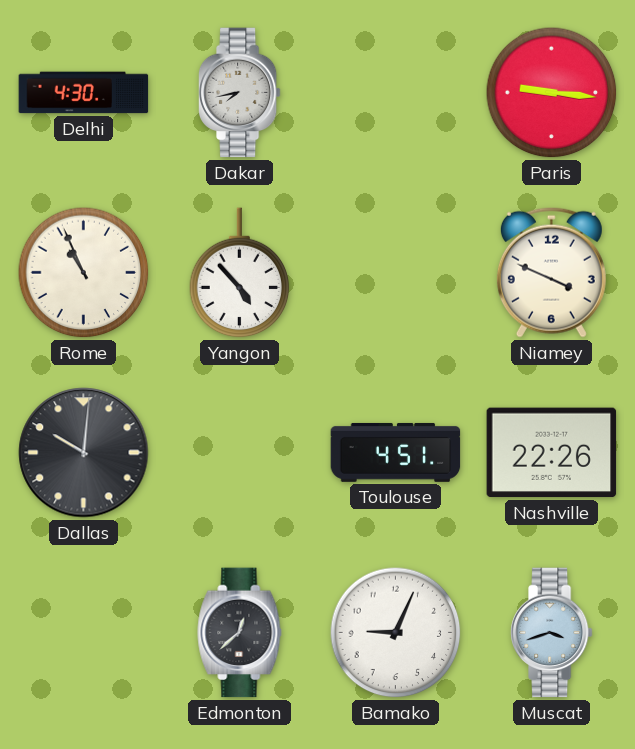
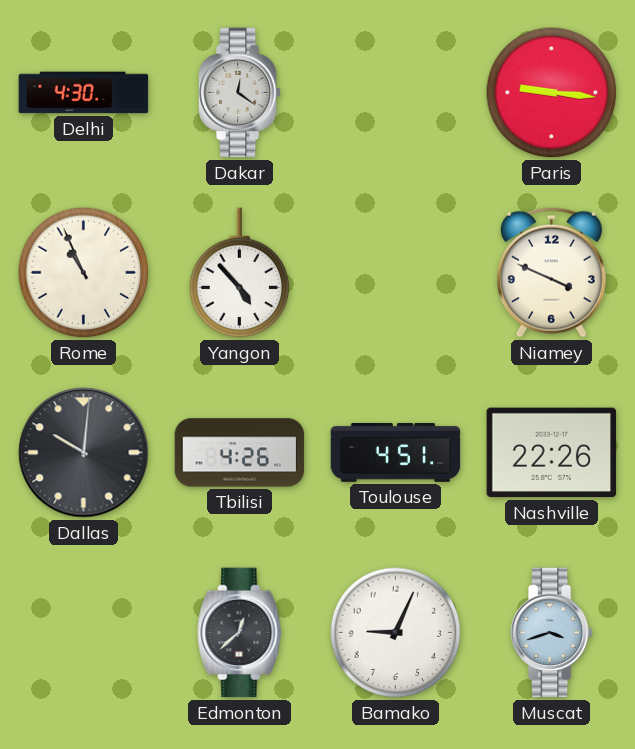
Dakar: 7:43 -> 12:21
Tbilisi: none -> 4:26
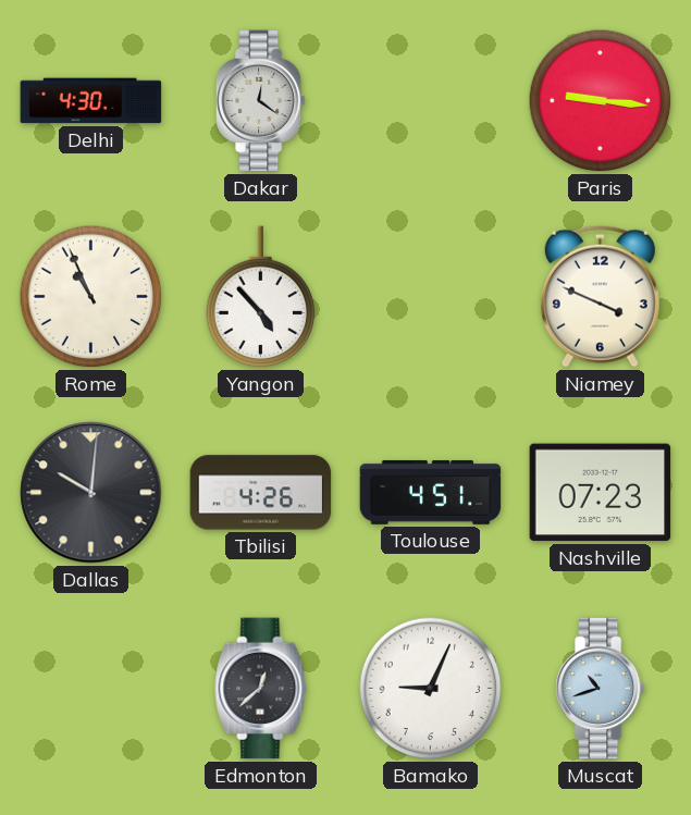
Nashville: 22:26 -> 07:23
Muscat: 3:42 -> 10:42
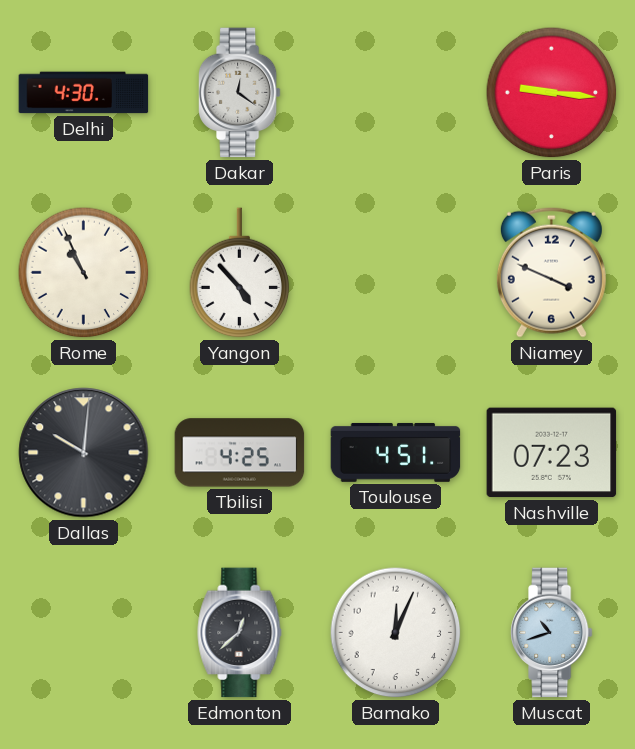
Tbilisi: 4:26 -> 4:25
Bamako: 9:04 -> 12:04
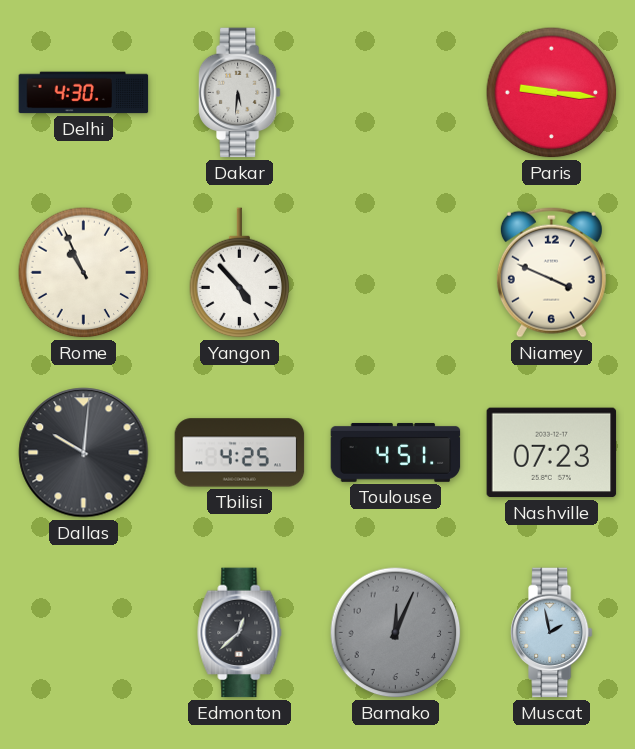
Dakar: 12:21 -> 5:31
Bamako dial: white -> grey
Muscat: 10:42 -> 1:58
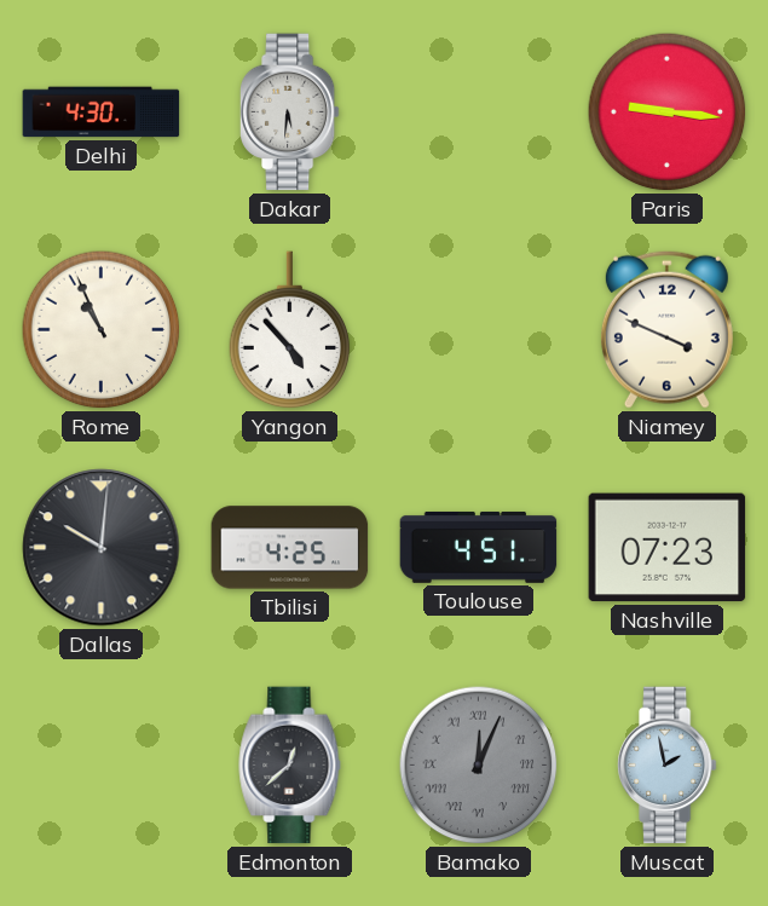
Bamako numerals: Arabic -> Roman
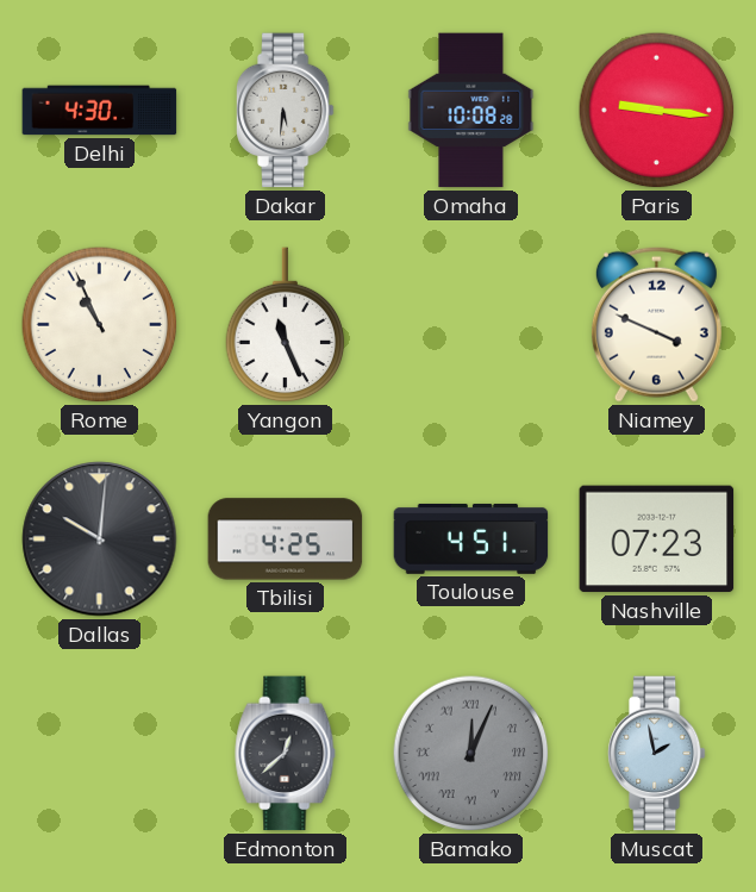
Omaha: none -> 10:08
Yangon: 4:53 -> 11:26
